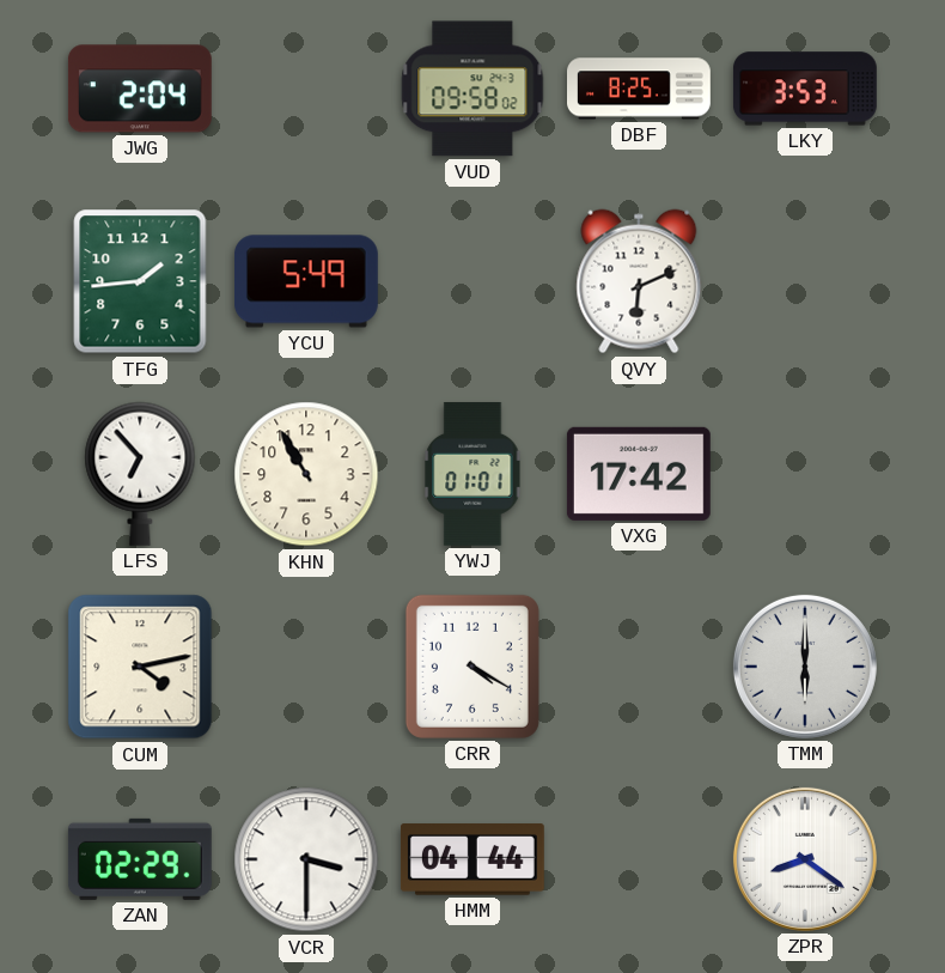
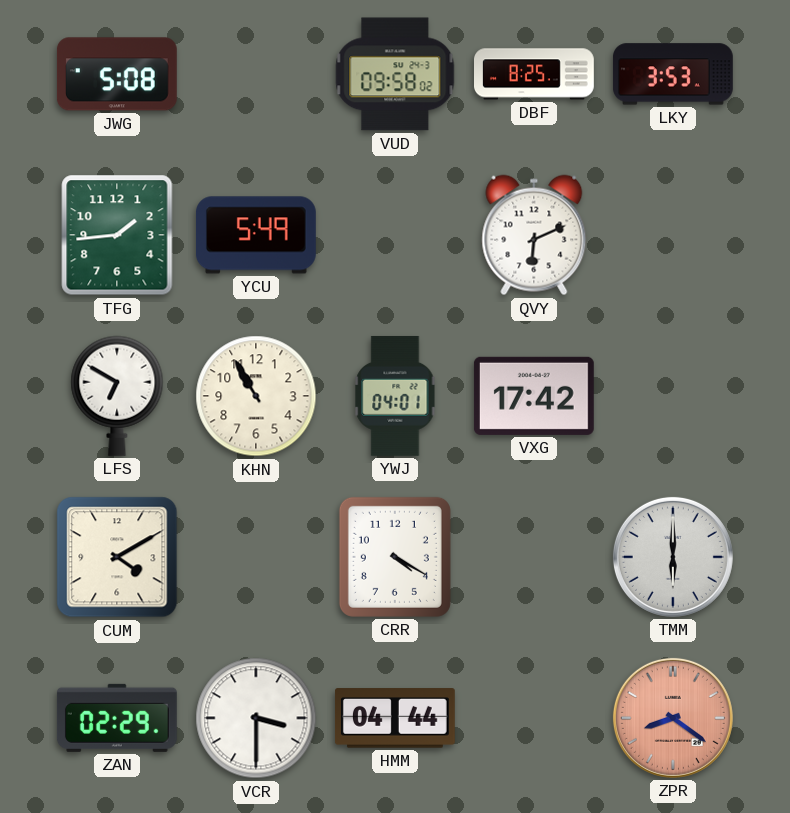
JWG: 2:04 -> 5:08
LFS: 6:53 -> 6:50
YWJ: 01:01 -> 04:01
CUM: 4:13 -> 4:10
ZPR dial: white -> salmon
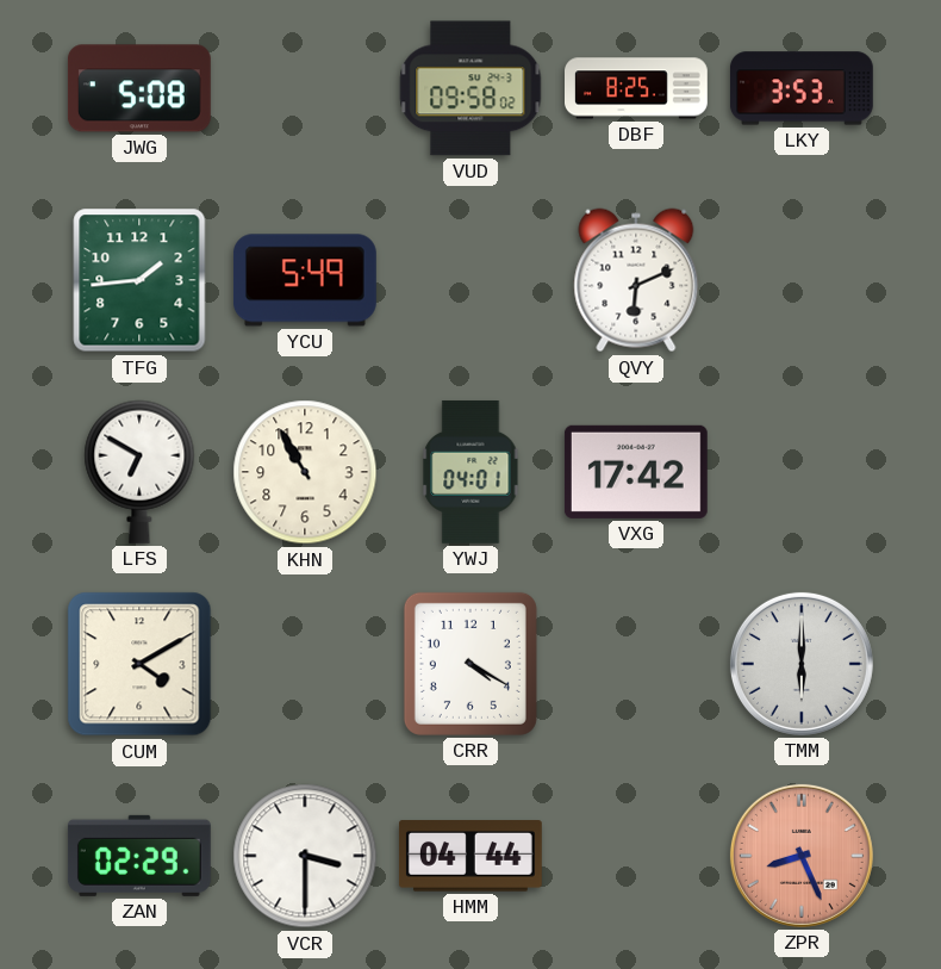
ZPR: 8:21 -> 8:26
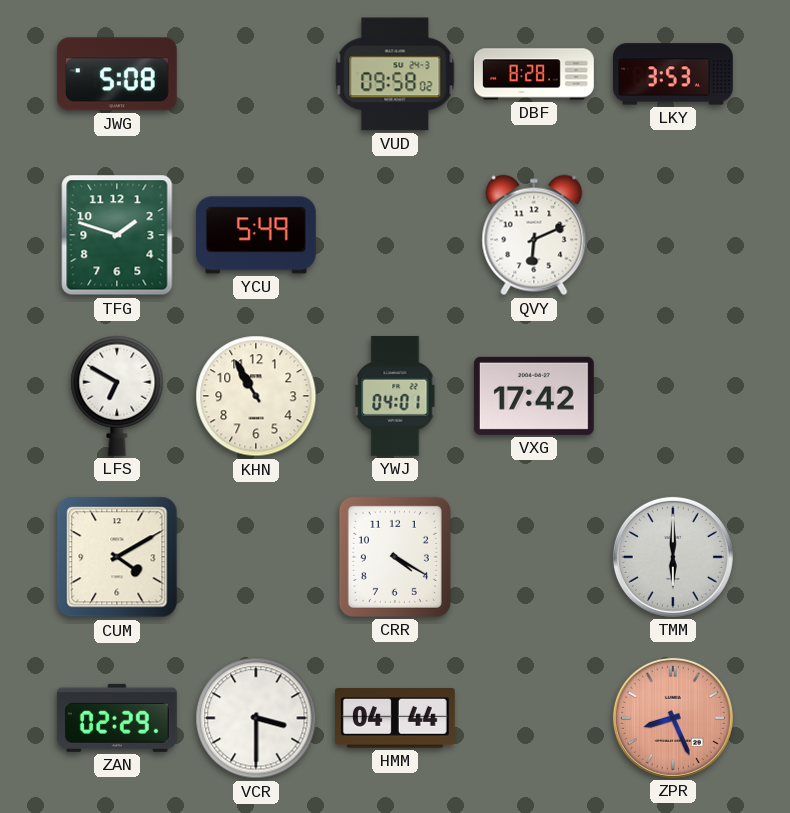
DBF: 8:25 -> 8:28
TFG: 1:44 -> 1:48
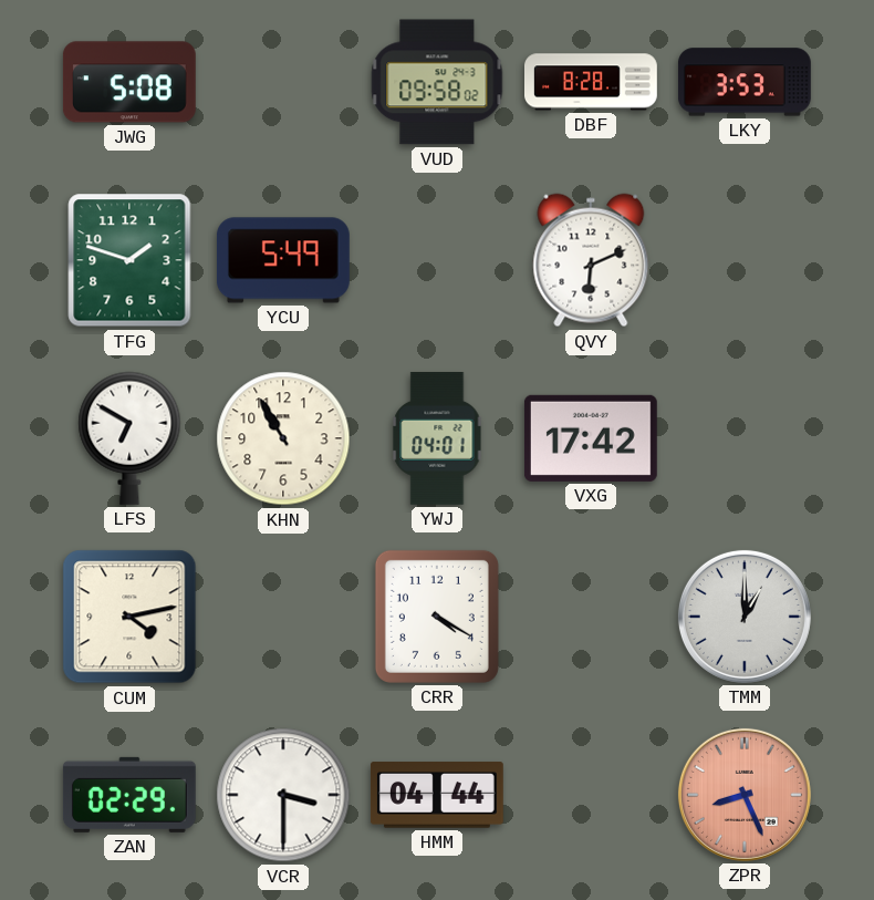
CUM: 4:10 -> 4:13
TMM: 6:00 -> 1:00
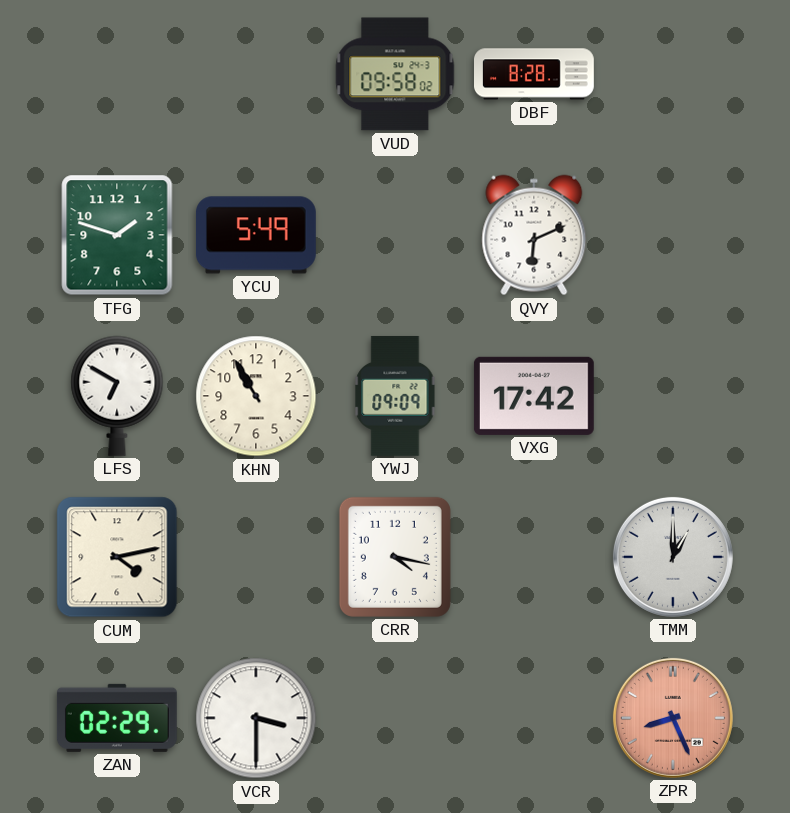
JWG: 5:08 -> none
LKY: 3:53 -> none
YWJ: 04:01 -> 09:09
CRR: 4:20 -> 4:17
HMM: 04:44 -> none
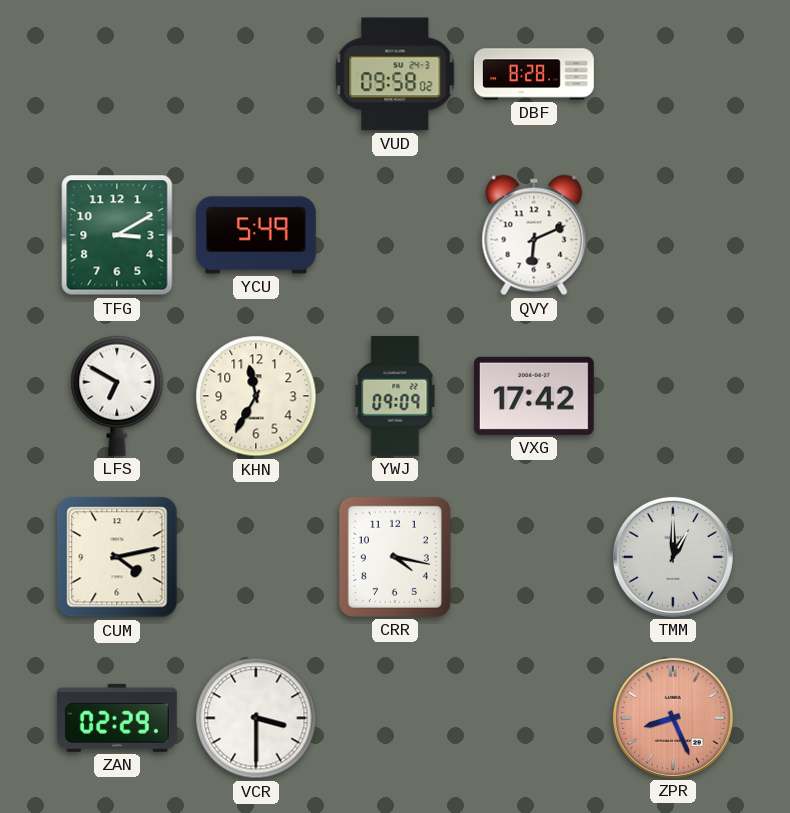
TFG: 1:48 -> 3:10
KHN: 10:55 -> 11:35
